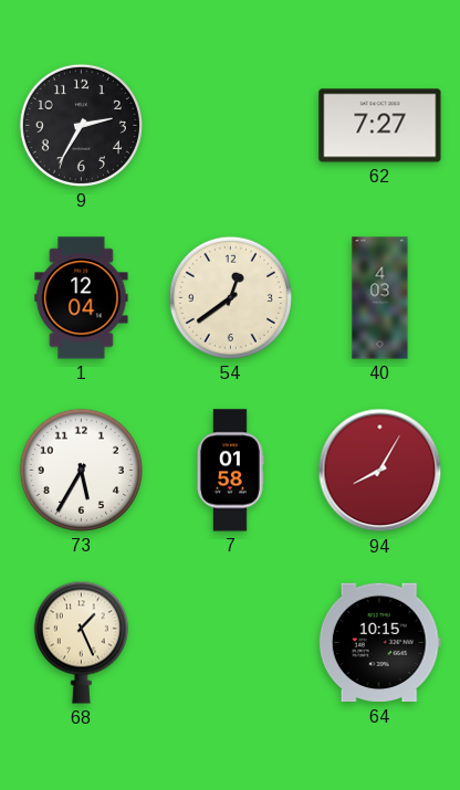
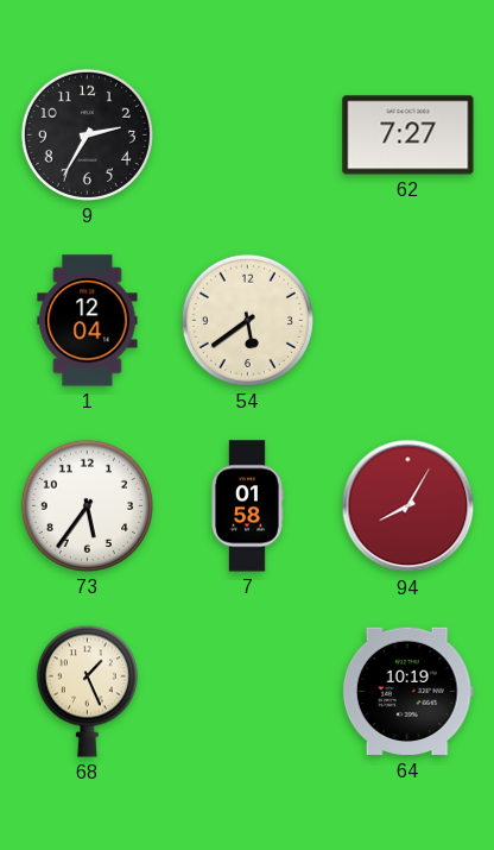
54: 12:39 -> 5:39
40: 4:03 -> none
73: 5:35 -> 5:36
64: 10:15 -> 10:19
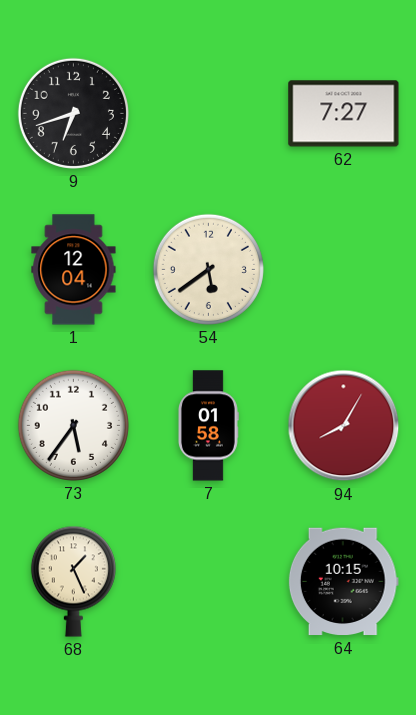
9: 2:35 -> 6:42
64: 10:19 -> 10:15
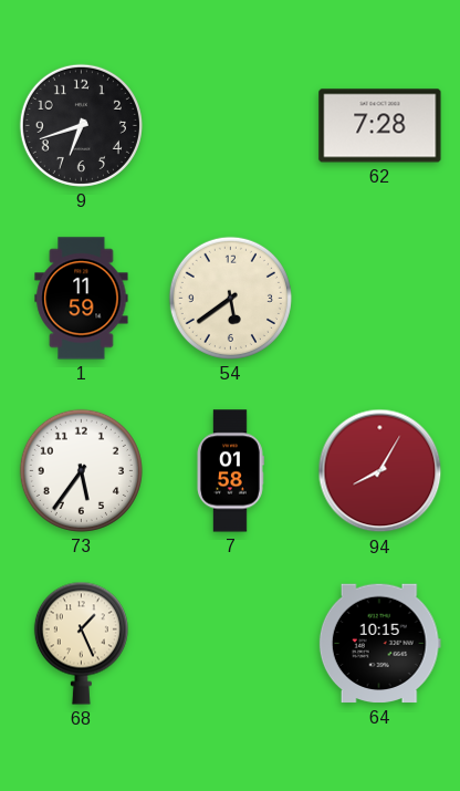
62: 7:27 -> 7:28
1: 12:04 -> 11:59
